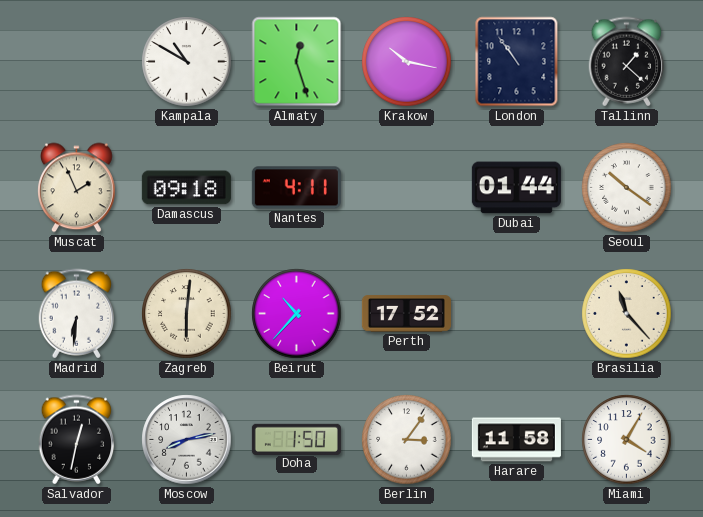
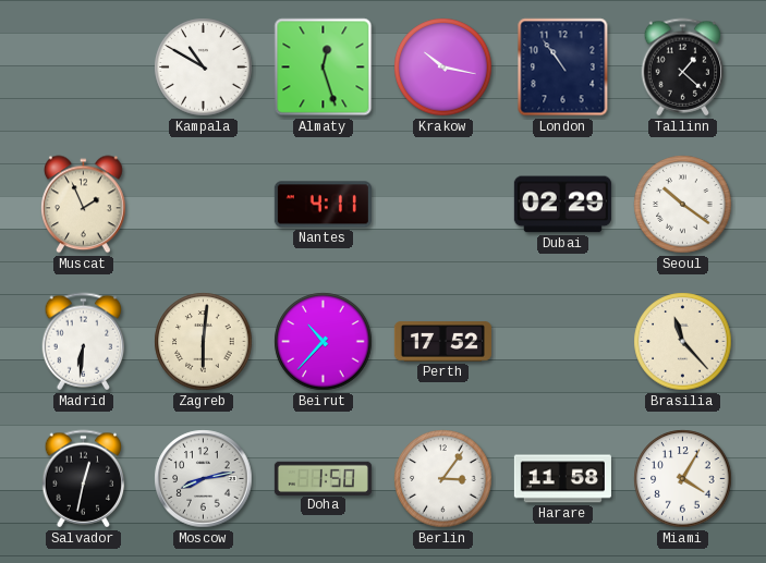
Damascus: 09:18 -> none
Dubai: 01:44 -> 02:29
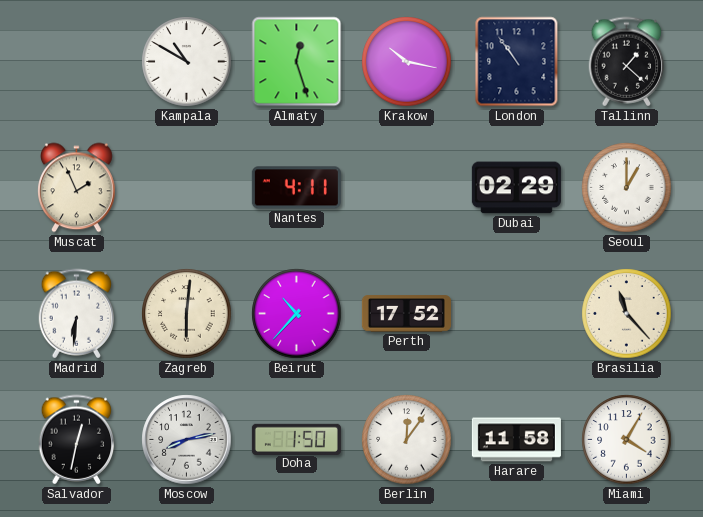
Seoul: 10:21 -> 1:00
Berlin: 3:06 -> 12:06
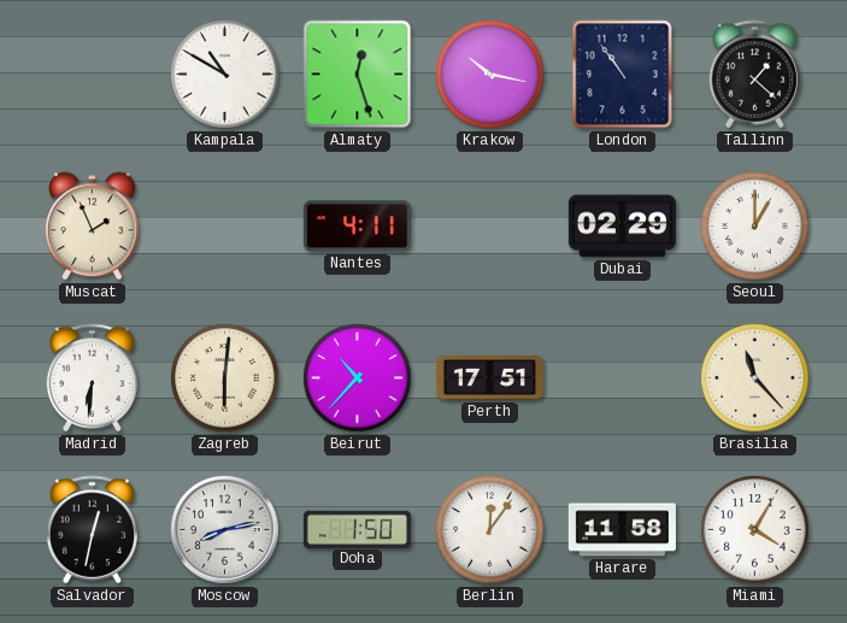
Perth: 17:52 -> 17:51
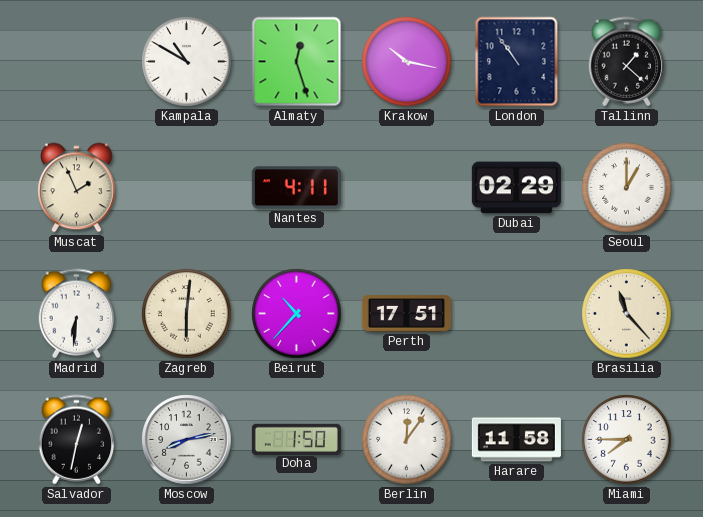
Miami: 4:05 -> 7:45
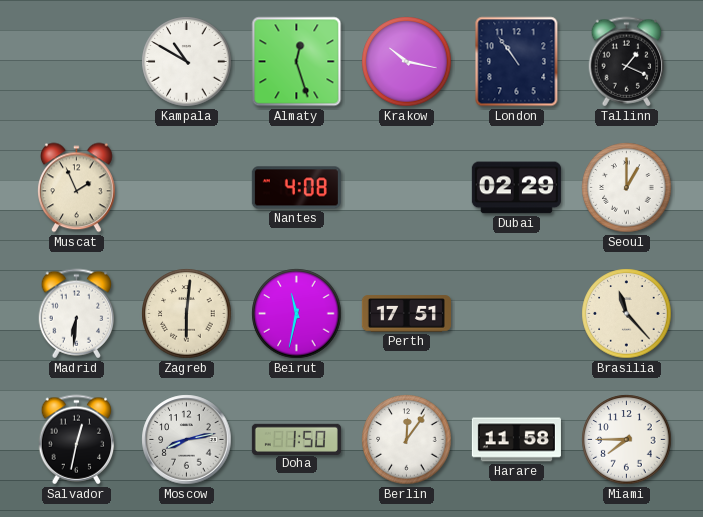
Tallinn: 1:22 -> 1:19
Nantes: 4:11 -> 4:08
Beirut: 10:37 -> 11:32
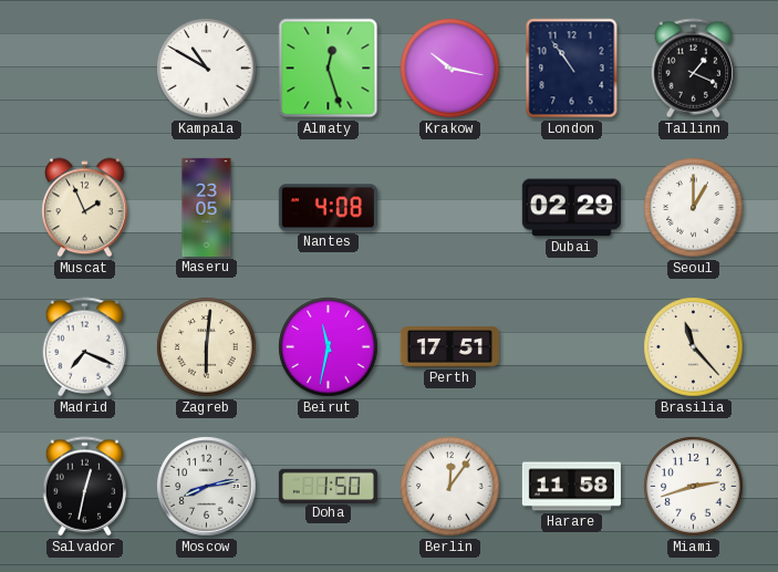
Maseru: none -> 23:05
Madrid: 6:31 -> 7:19
Miami: 7:45 -> 2:42
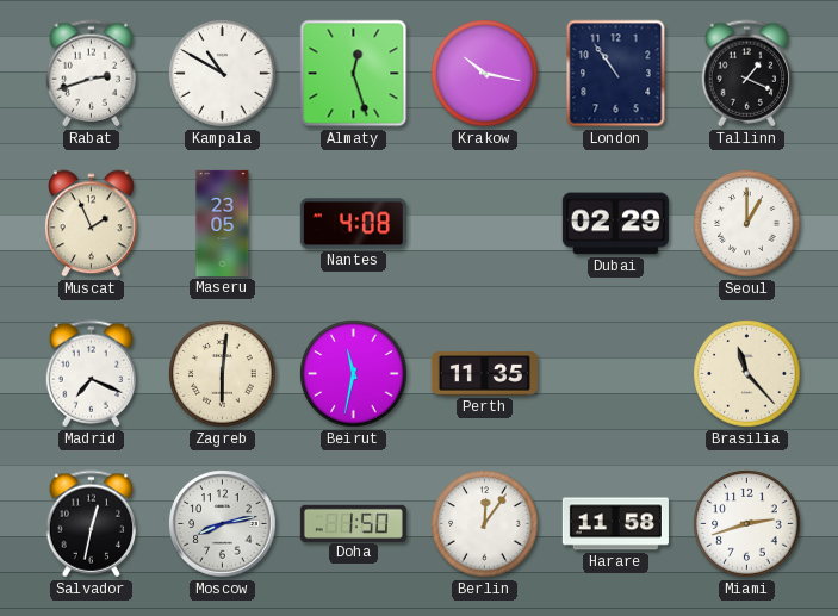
Rabat: none -> 2:42
Perth: 17:51 -> 11:35
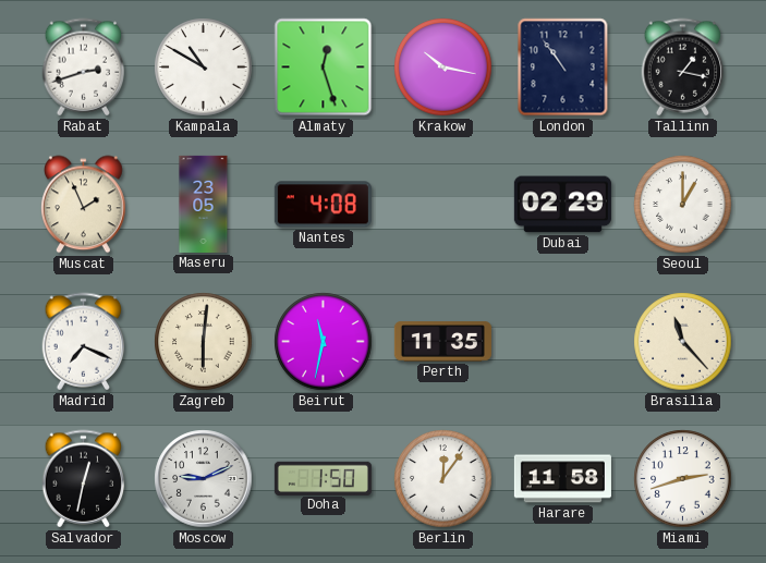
Tallinn: 1:19 -> 1:17
Moscow: 8:13 -> 9:11
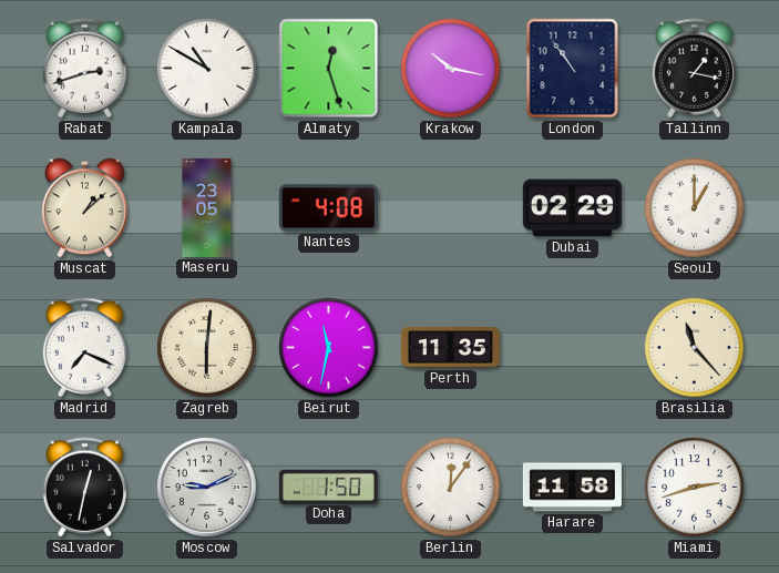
Muscat: 1:56 -> 1:08
